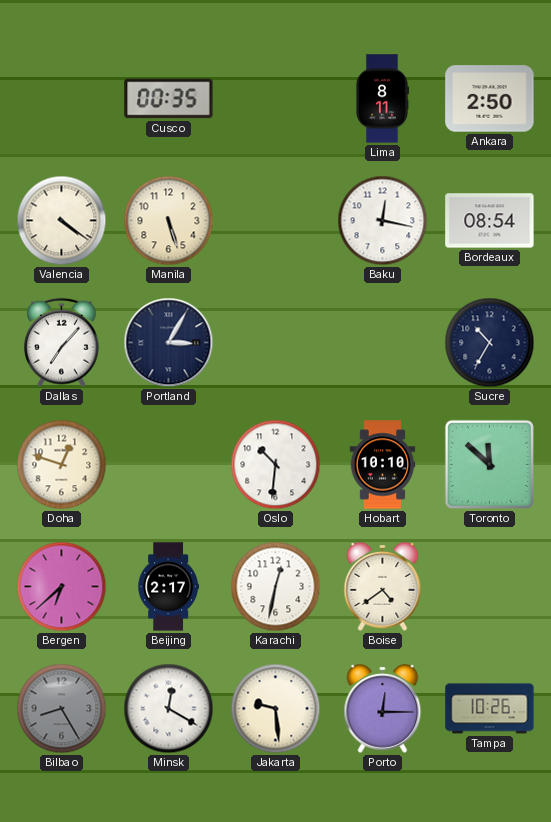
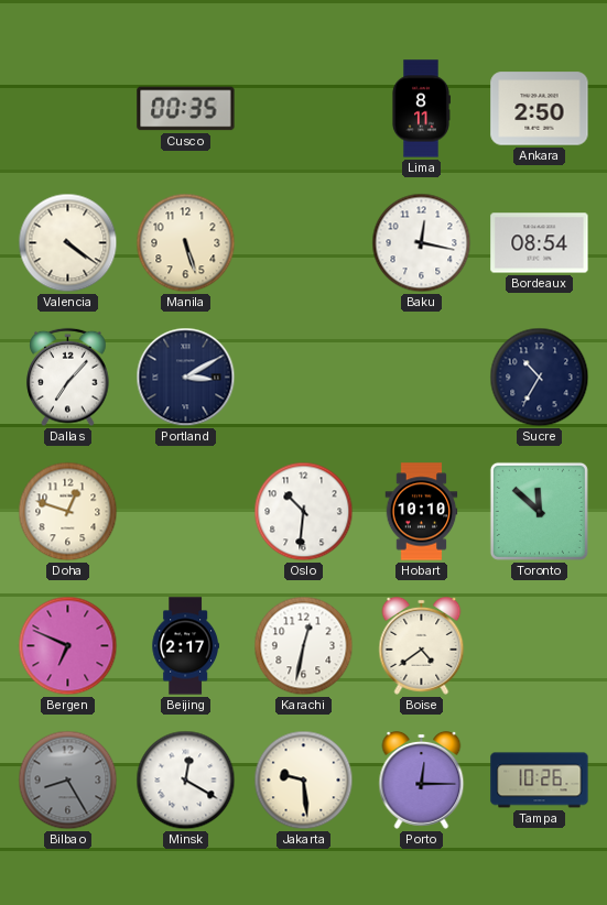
Portland: 3:05 -> 3:10
Bergen: 6:38 -> 6:49
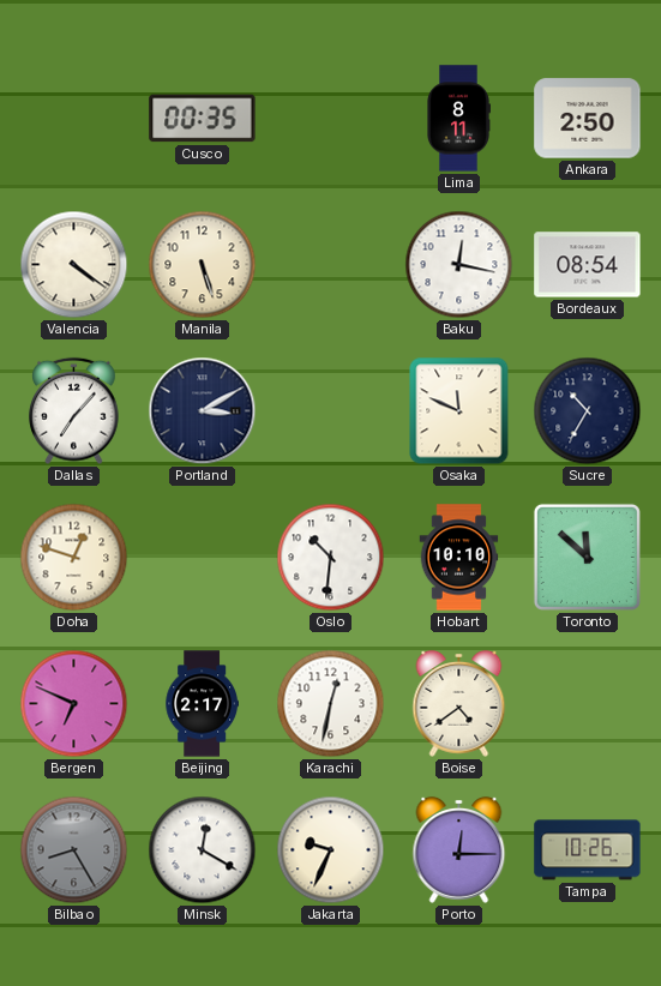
Osaka: none -> 11:49
Jakarta: 9:29 -> 9:34
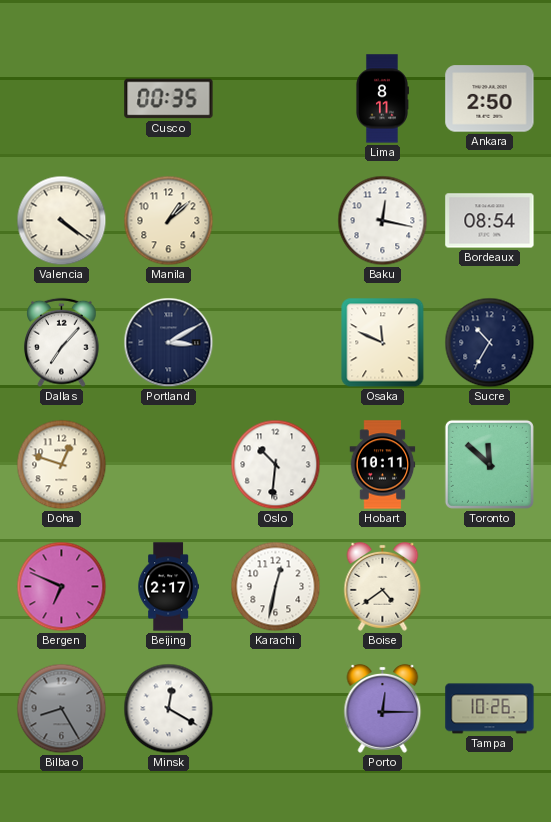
Manila: 5:27 -> 1:08
Hobart: 10:10 -> 10:11
Jakarta: 9:34 -> none
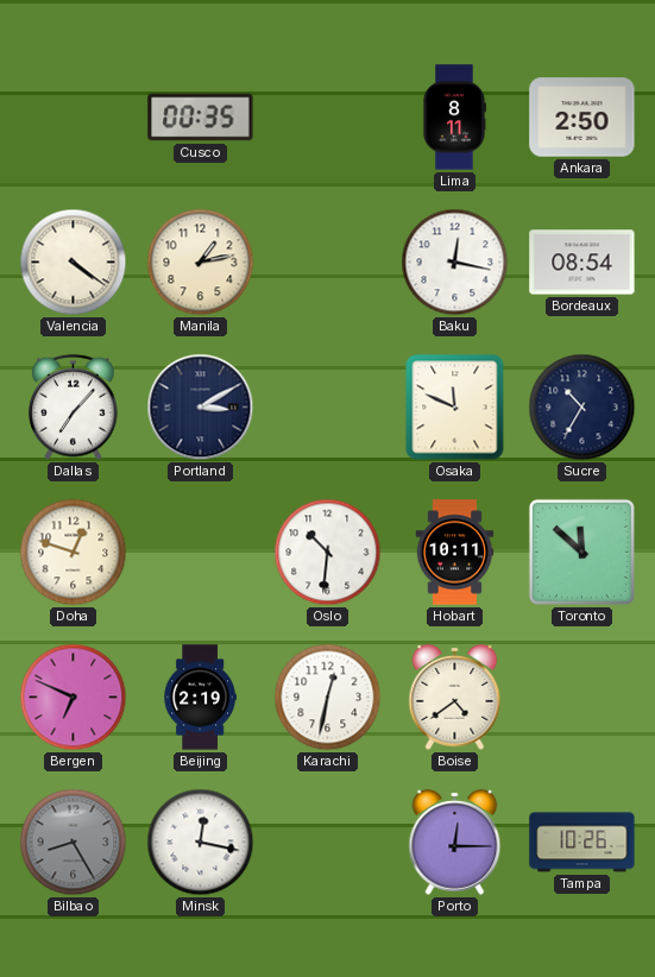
Manila: 1:08 -> 1:13
Beijing: 2:17 -> 2:19
Minsk: 12:20 -> 12:17
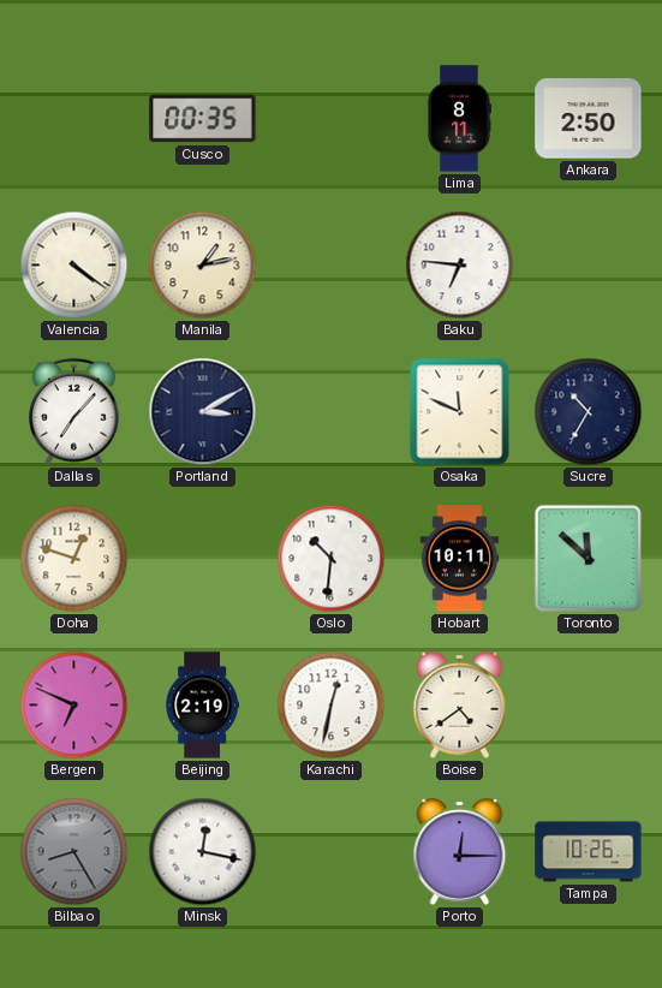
Baku: 12:17 -> 6:46
Bordeaux: 08:54 -> none
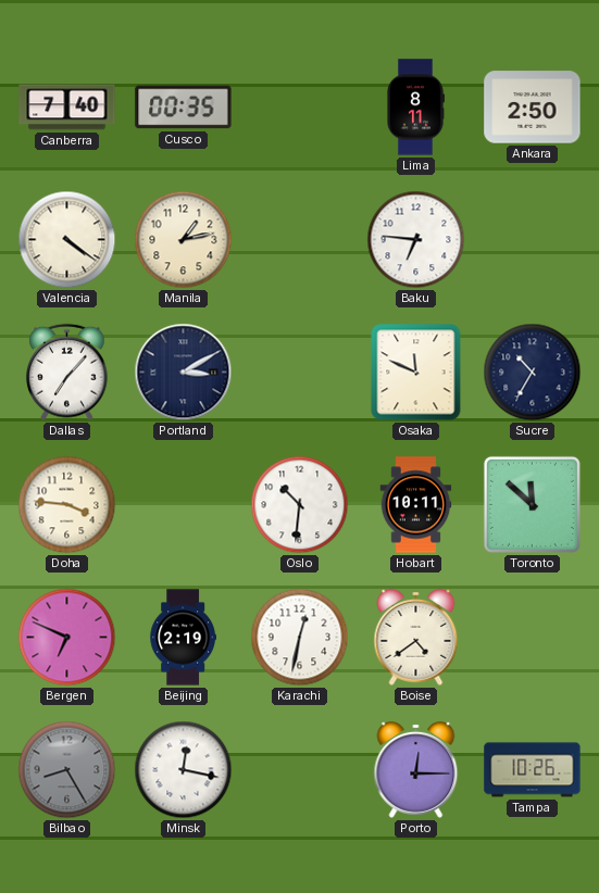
Canberra: none -> 7:40
Doha: 12:48 -> 3:46
